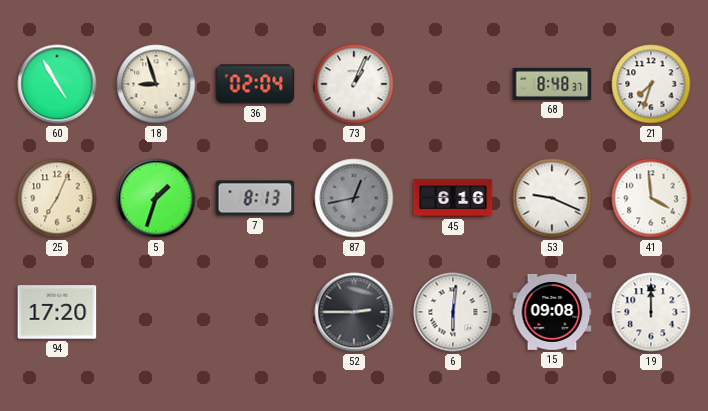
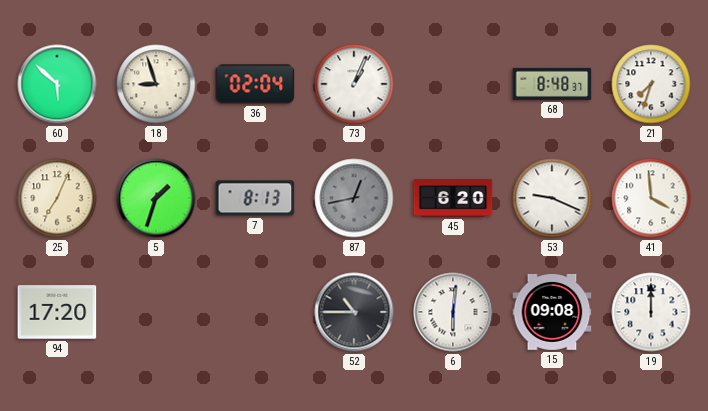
60: 4:55 -> 5:52
45: 6:16 -> 6:20
52: 2:45 -> 10:45
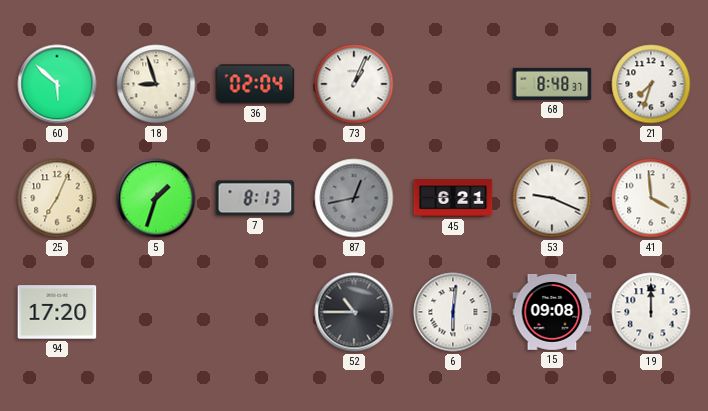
45: 6:20 -> 6:21
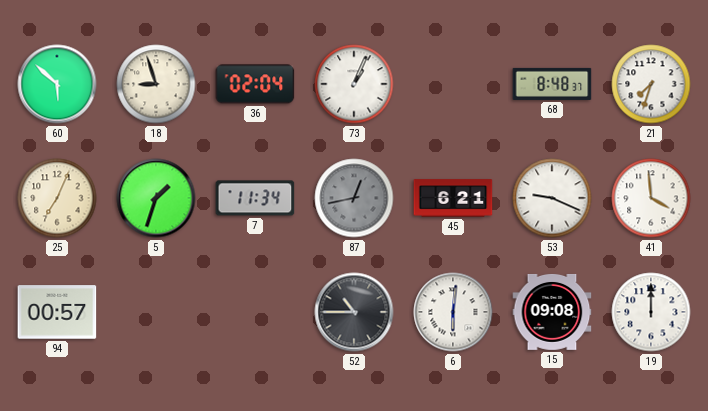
7: 8:13 -> 11:34
94: 17:20 -> 00:57
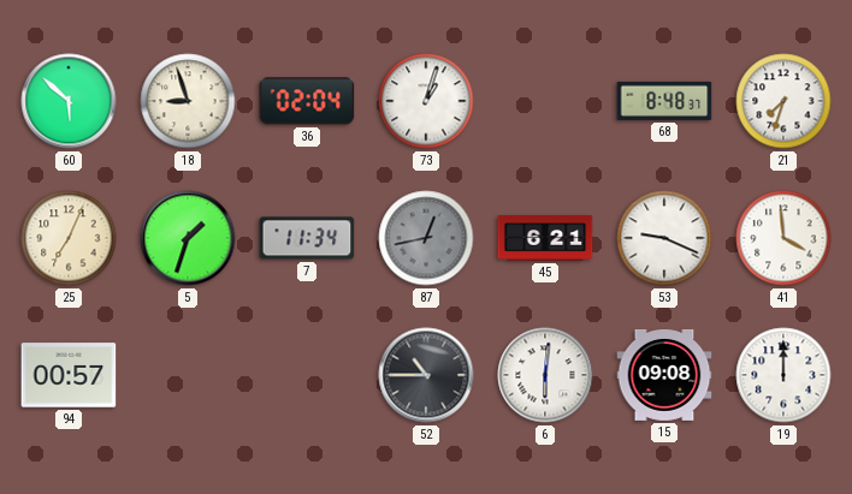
73: 1:04 -> 1:03
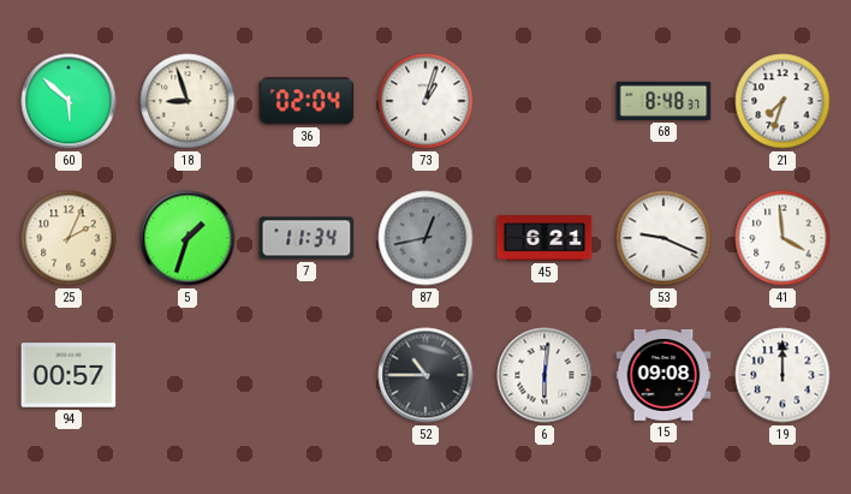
25: 7:04 -> 2:04
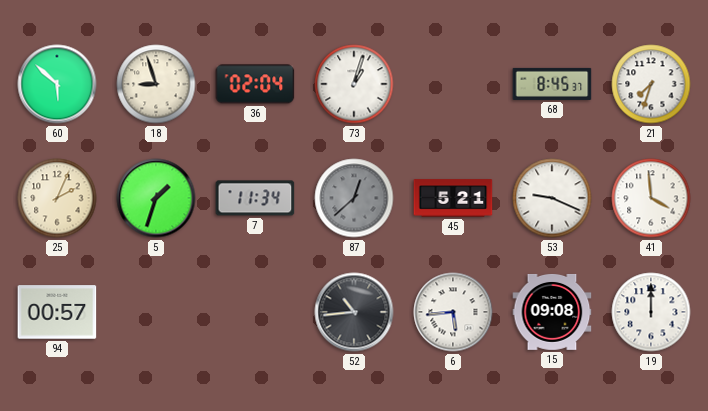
68: 8:48 -> 8:45
87: 12:43 -> 12:38
45: 6:21 -> 5:21
52: 10:45 -> 10:44
6: 6:01 -> 5:44
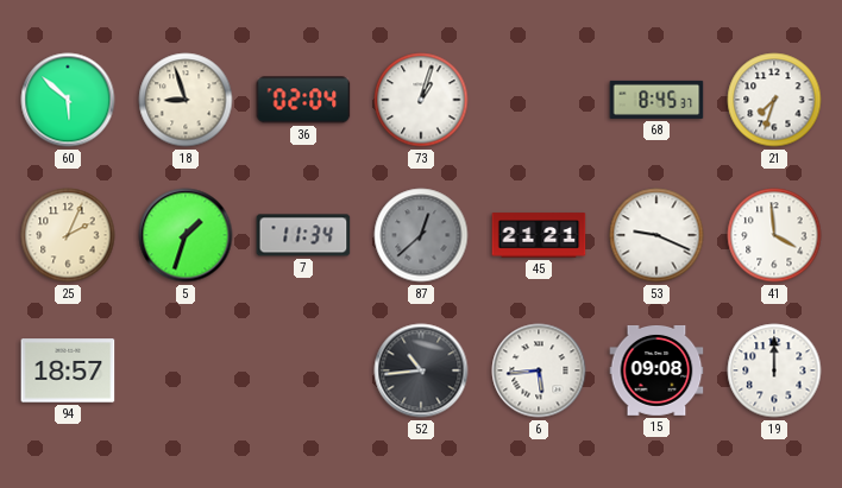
45: 5:21 -> 21:21
94: 00:57 -> 18:57
